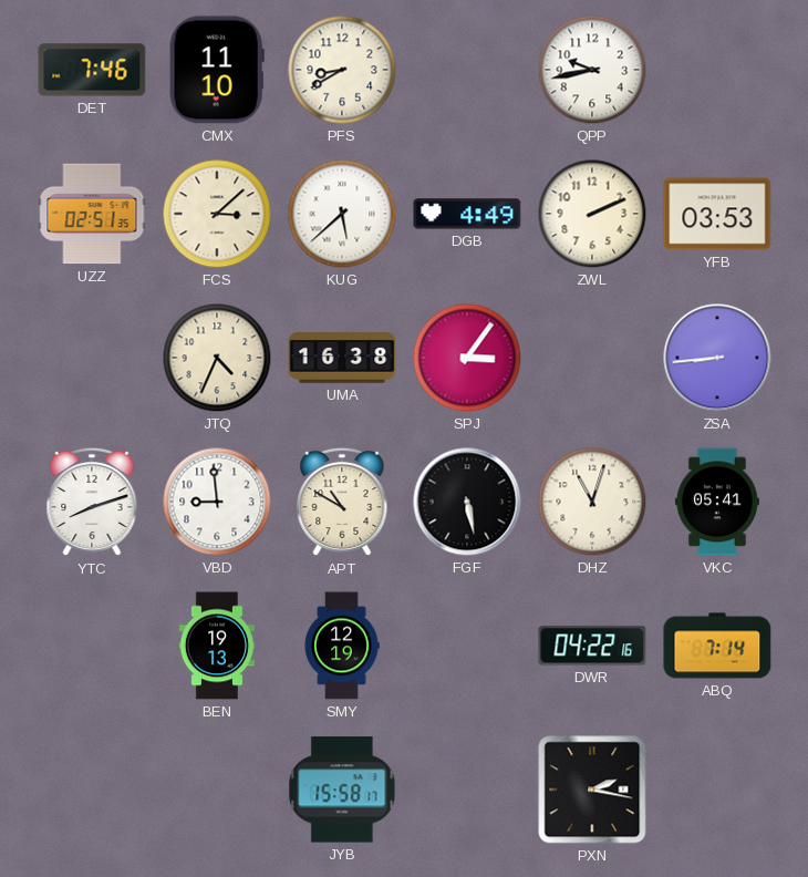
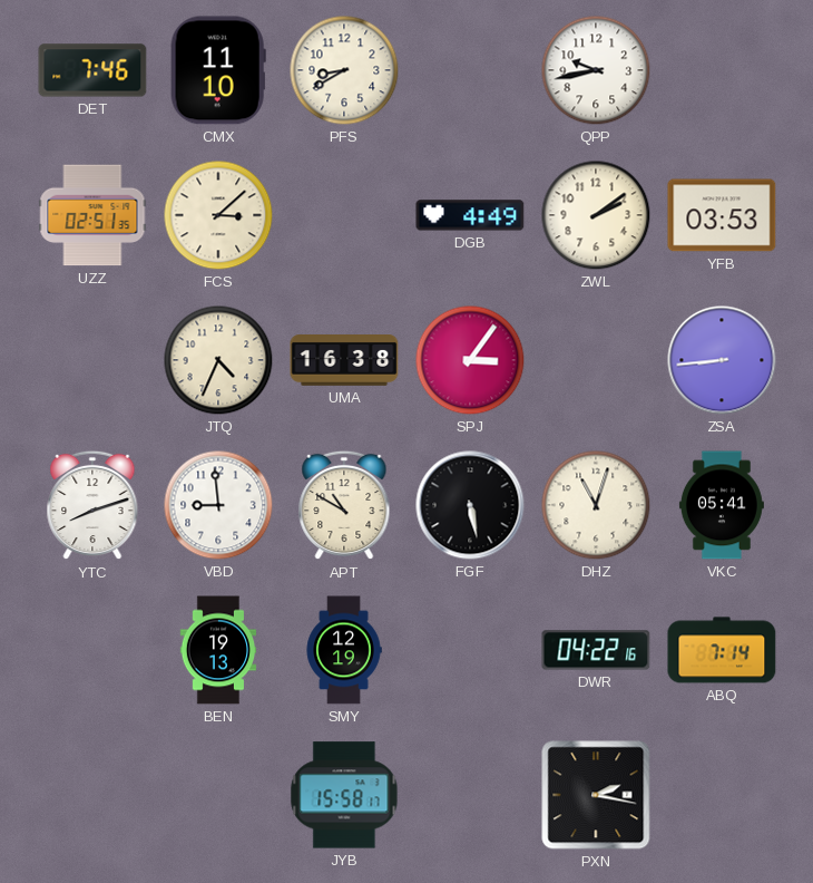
KUG: 5:38 -> none
ZWL: 2:11 -> 2:09
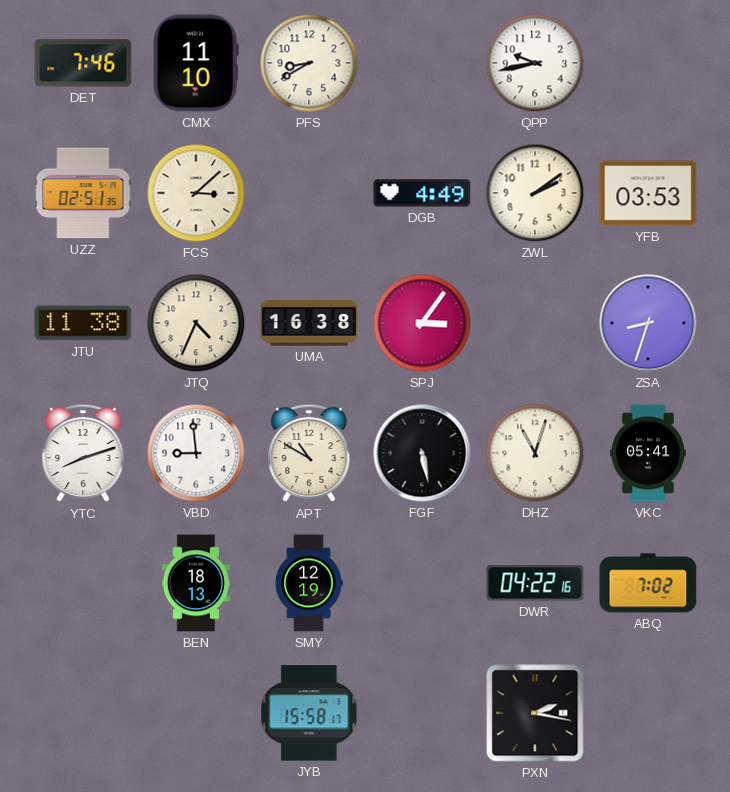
JTU: none -> 11:38
ZSA: 8:44 -> 8:33
BEN: 19:13 -> 18:13
ABQ: 7:14 -> 7:02
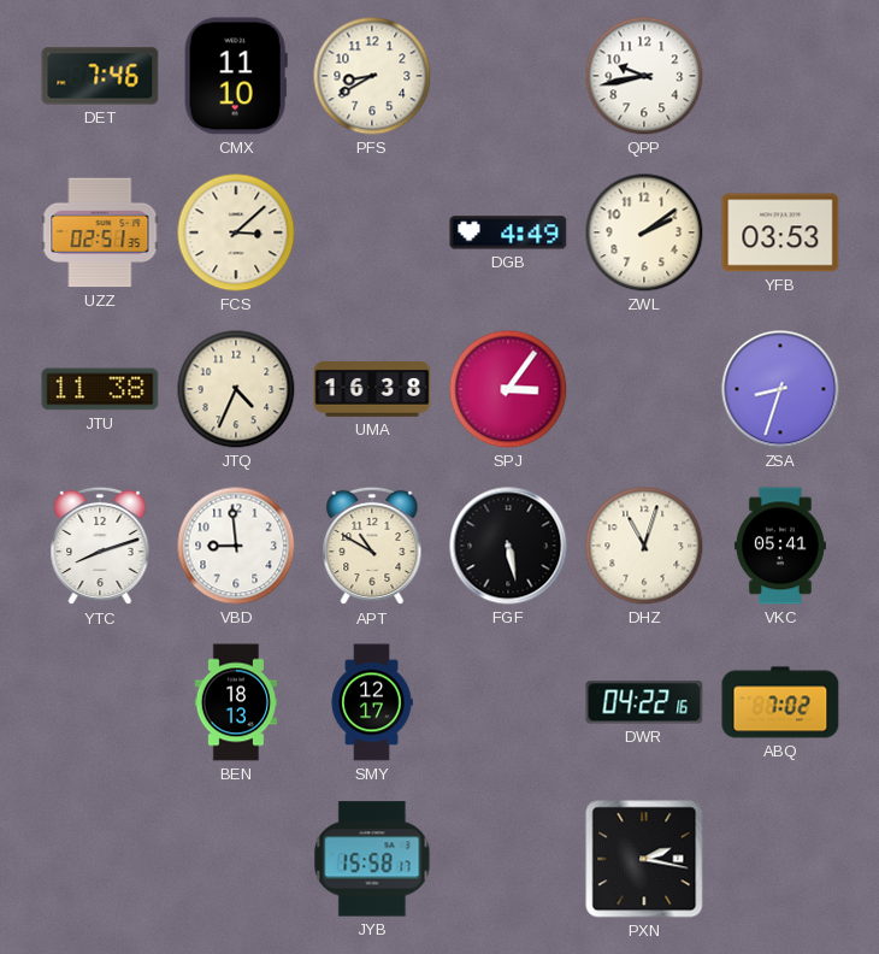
SMY: 12:19 -> 12:17
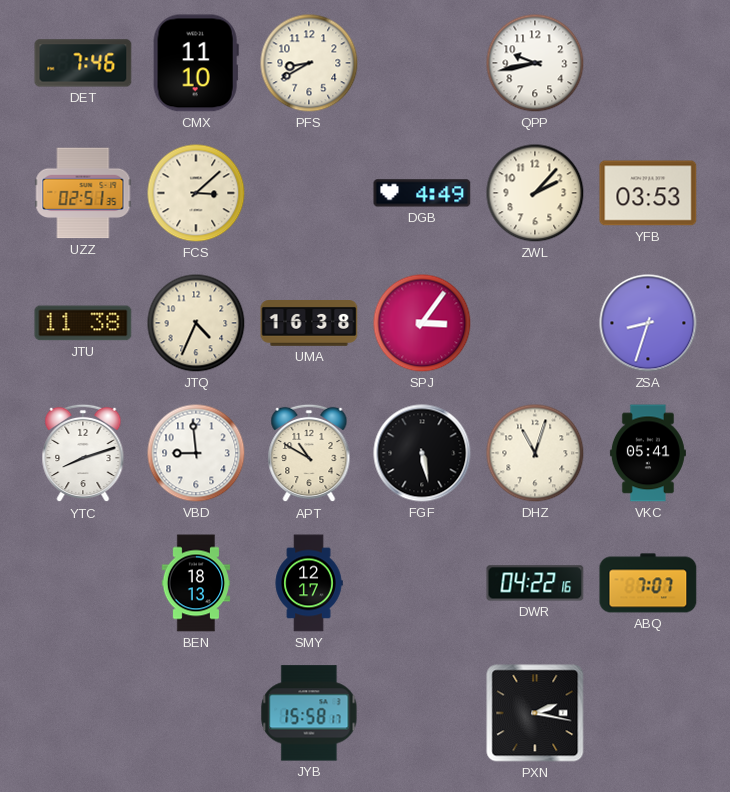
ZWL: 2:09 -> 2:07
ABQ: 7:02 -> 7:07
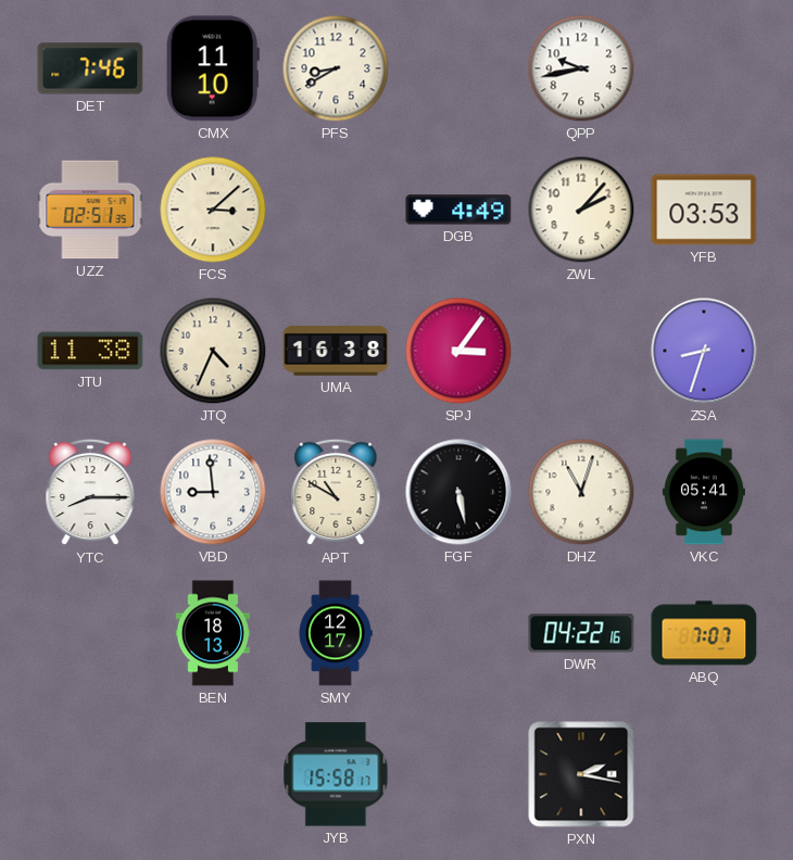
YTC: 8:12 -> 8:15
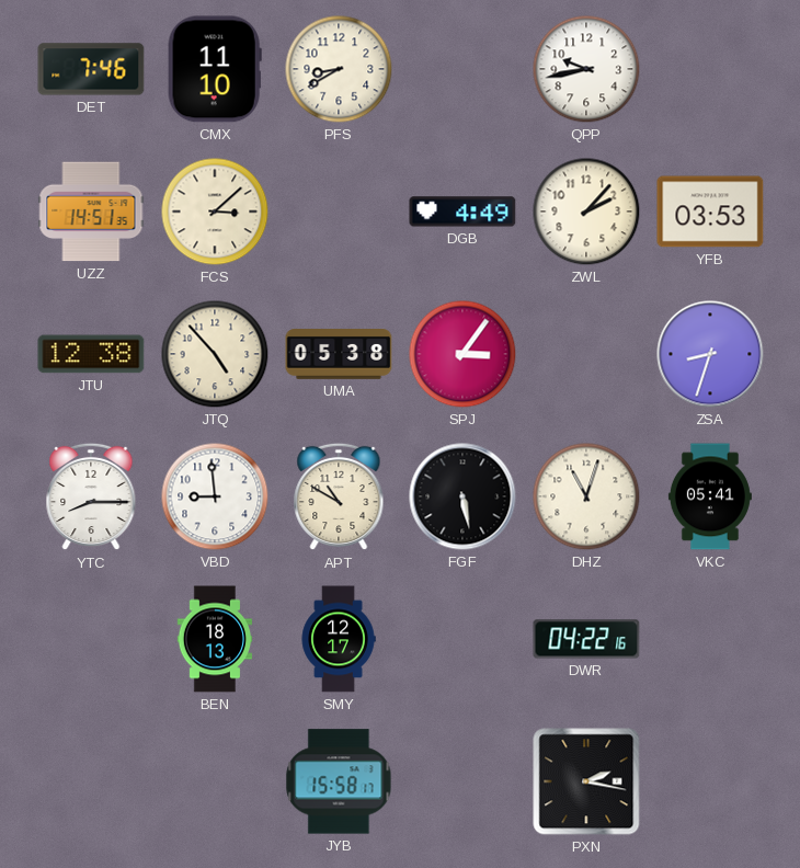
UZZ: 02:51 -> 14:51
JTU: 11:38 -> 12:38
JTQ: 4:34 -> 4:53
UMA: 16:38 -> 05:38
ABQ: 7:07 -> none
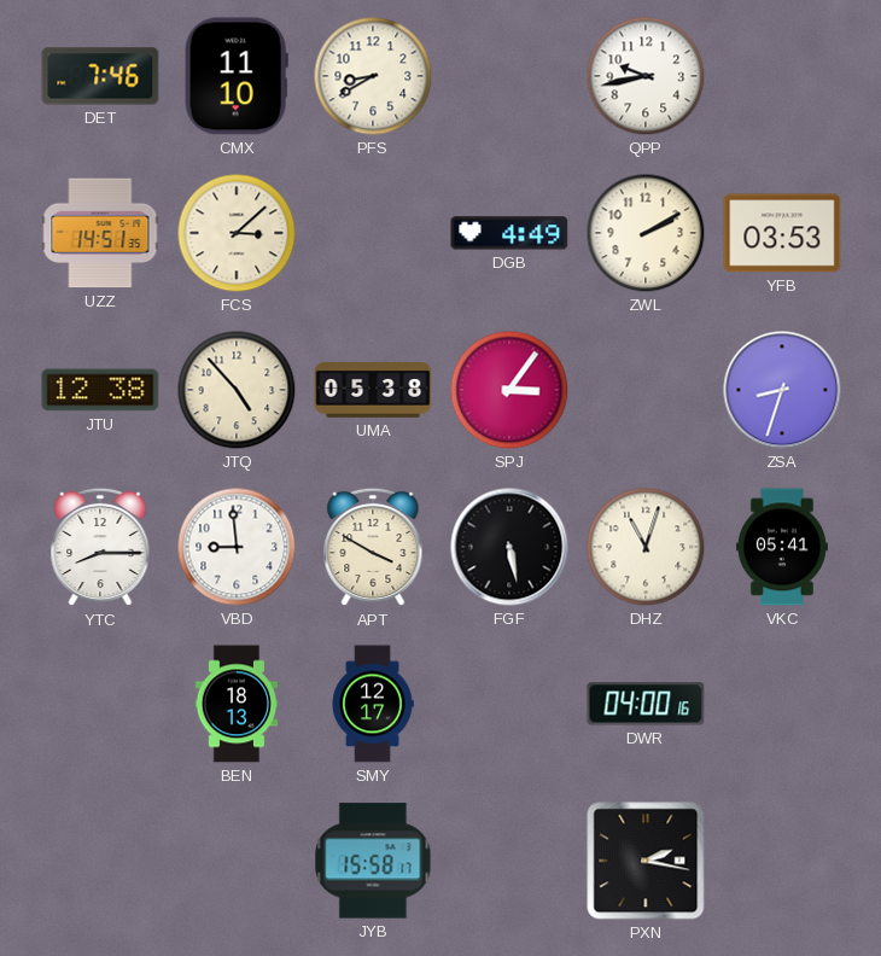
ZWL: 2:07 -> 2:10
APT: 10:50 -> 3:50
DWR: 04:22 -> 04:00
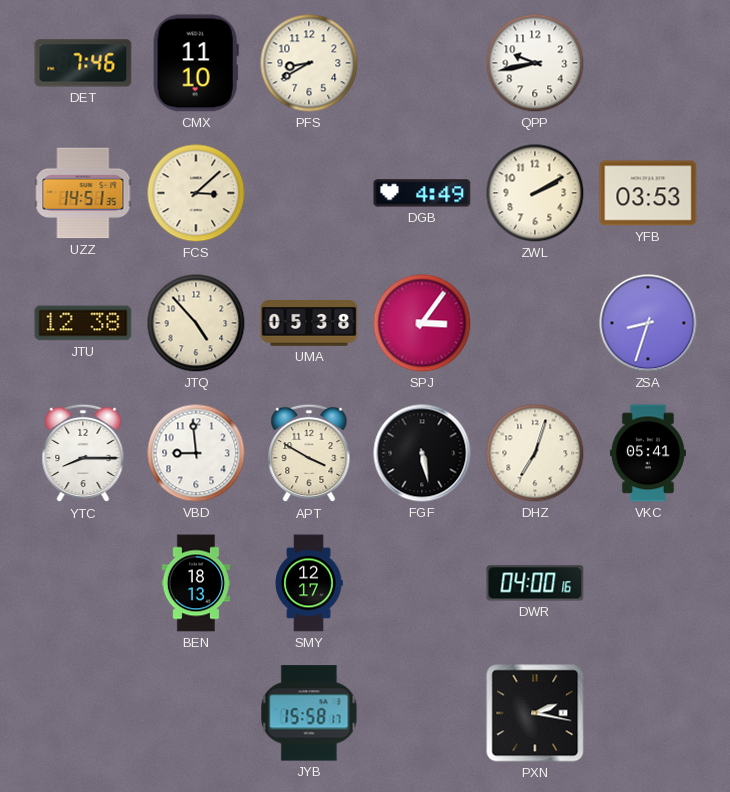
DHZ: 11:03 -> 7:03
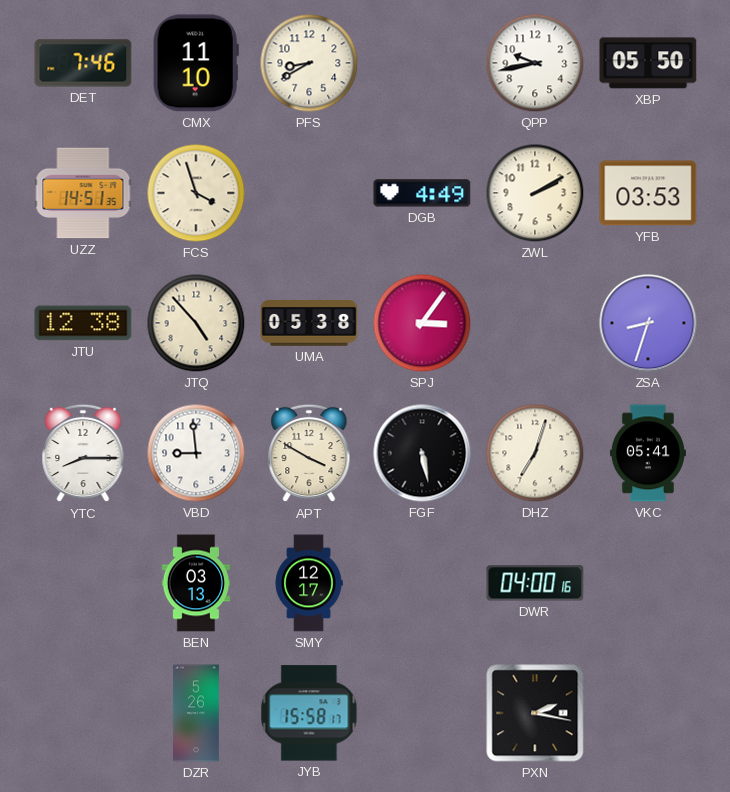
XBP: none -> 05:50
FCS: 3:08 -> 3:57
BEN: 18:13 -> 03:13
DZR: none -> 5:26
